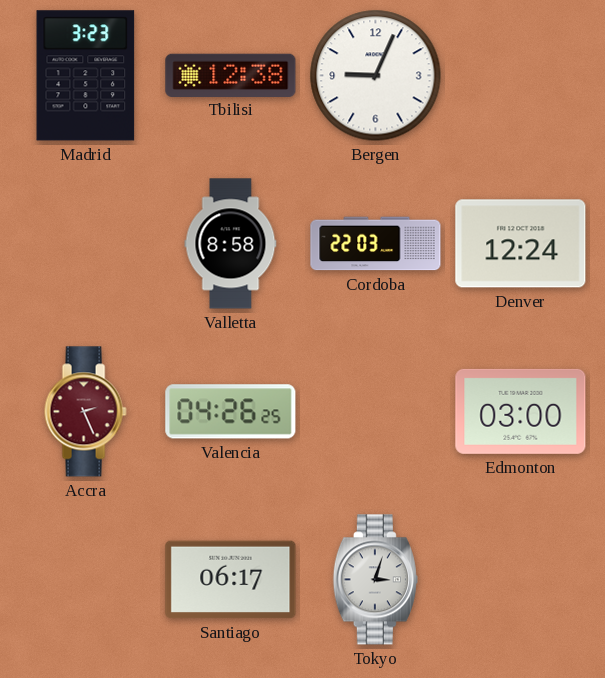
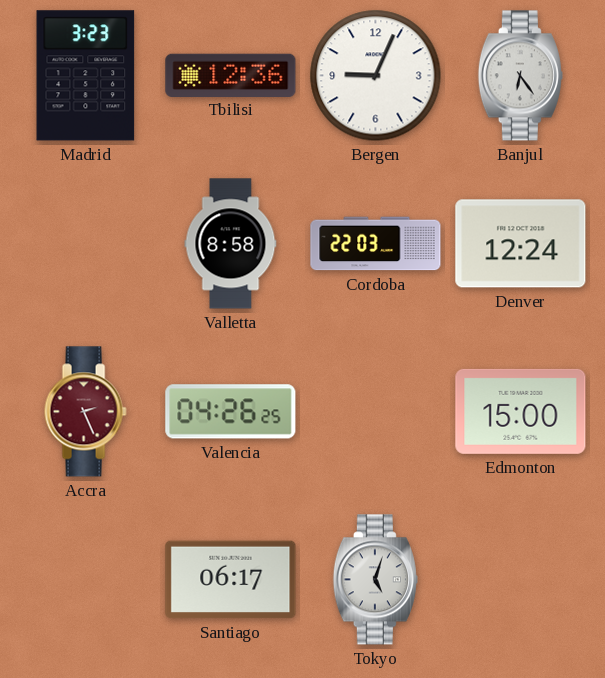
Tbilisi: 12:38 -> 12:36
Banjul: none -> 6:24
Edmonton: 03:00 -> 15:00
Tokyo: 3:03 -> 5:03
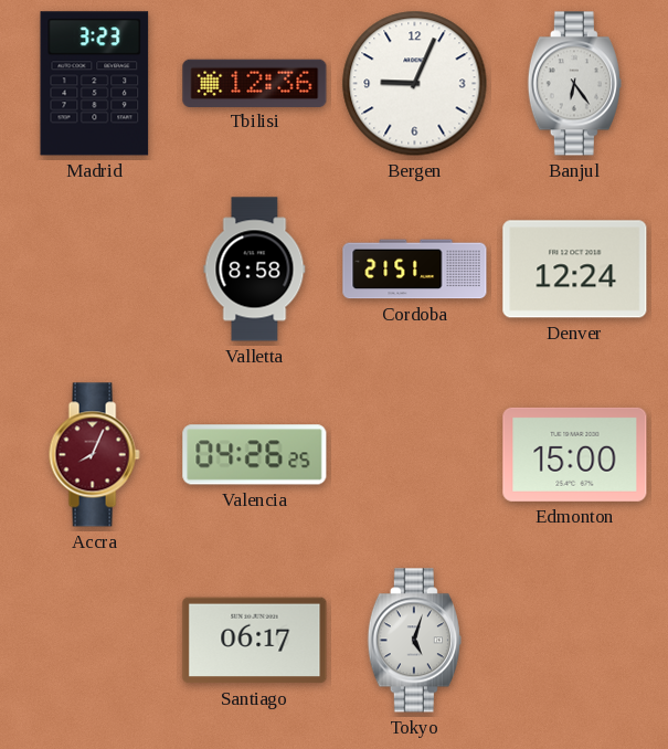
Cordoba: 22:03 -> 21:51
Accra: 2:26 -> 8:04
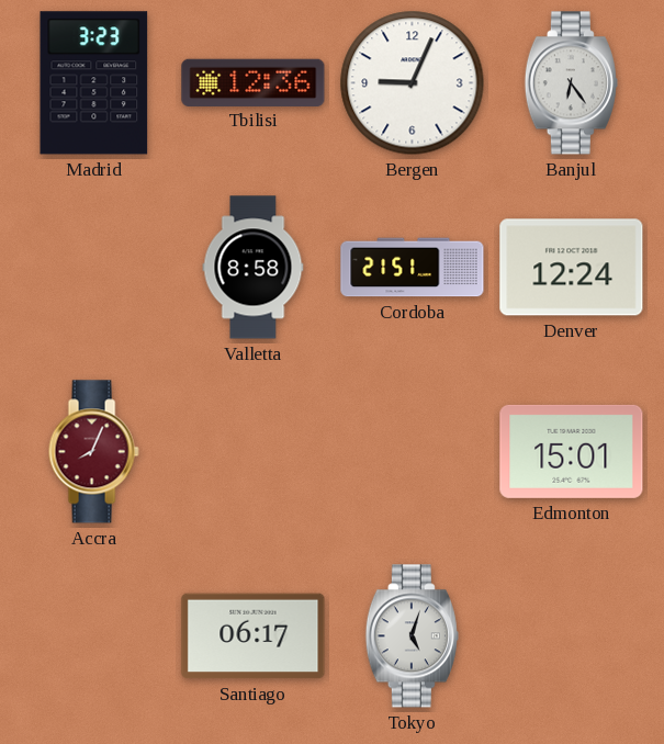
Valencia: 04:26 -> none
Edmonton: 15:00 -> 15:01
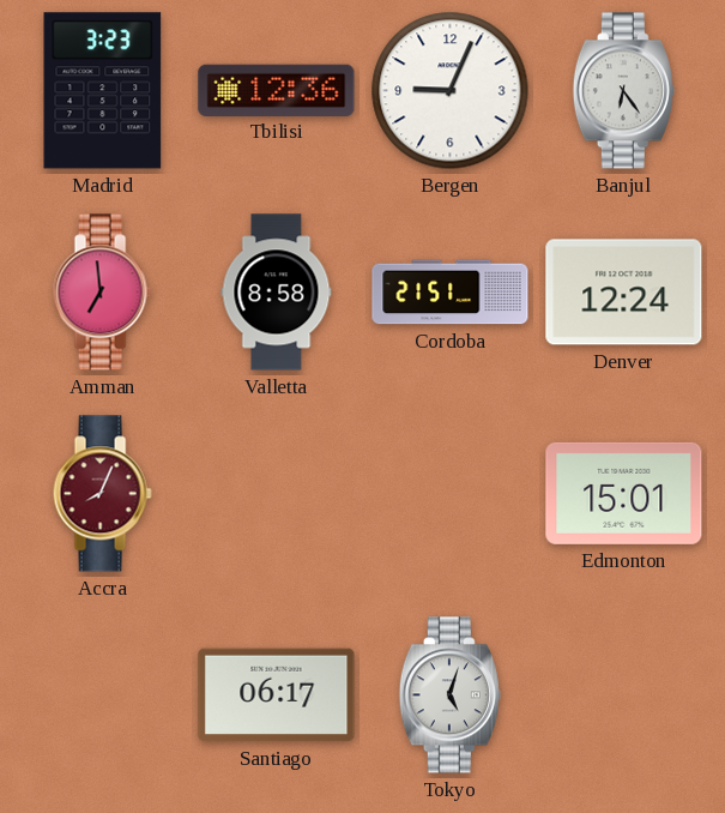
Amman: none -> 6:59
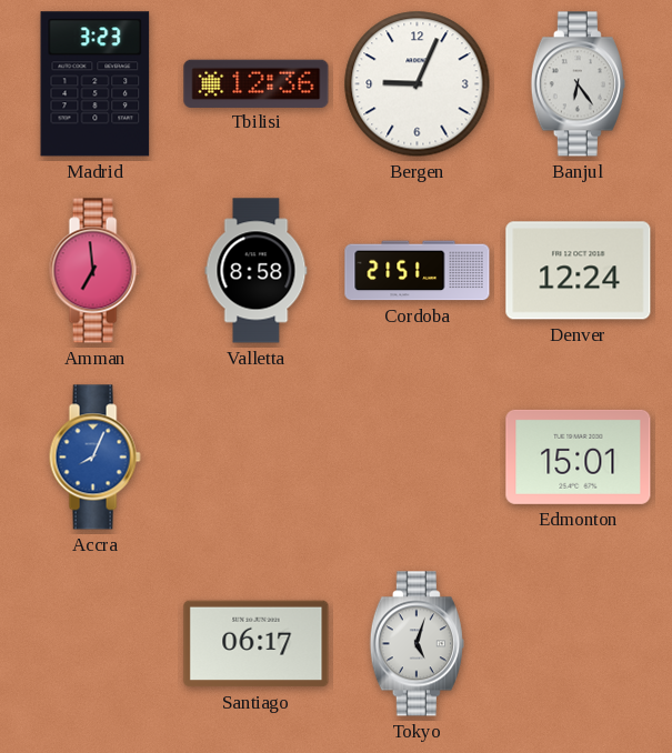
Accra dial: burgundy -> blue
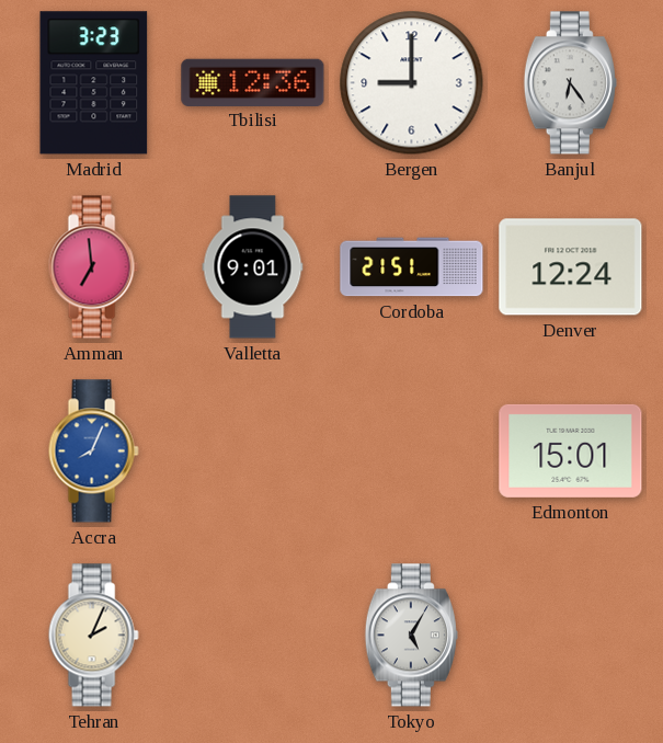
Bergen: 9:04 -> 9:00
Valletta: 8:58 -> 9:01
Tehran: none -> 2:04
Santiago: 06:17 -> none
Tokyo: 5:03 -> 5:05
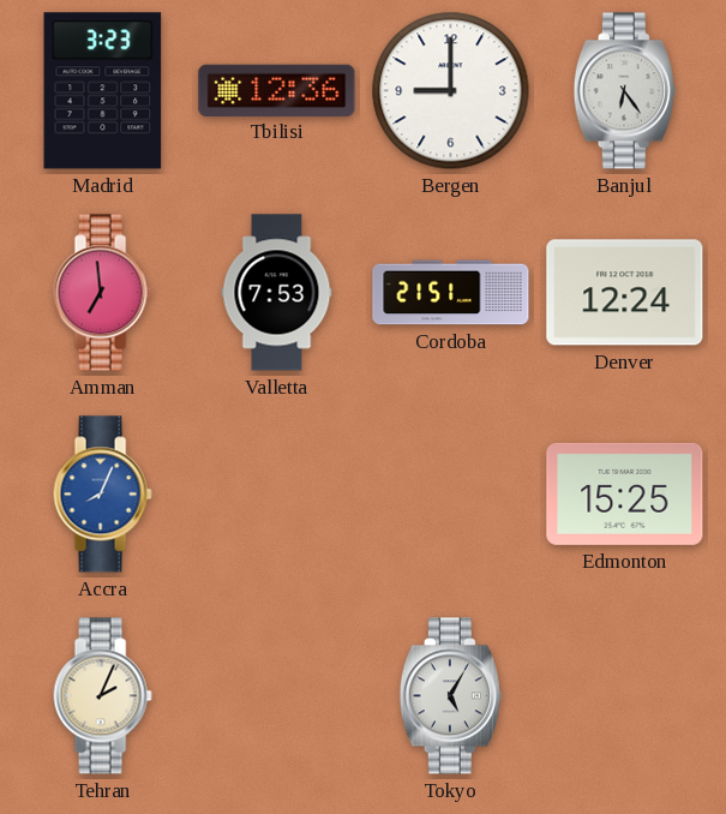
Valletta: 9:01 -> 7:53
Edmonton: 15:01 -> 15:25
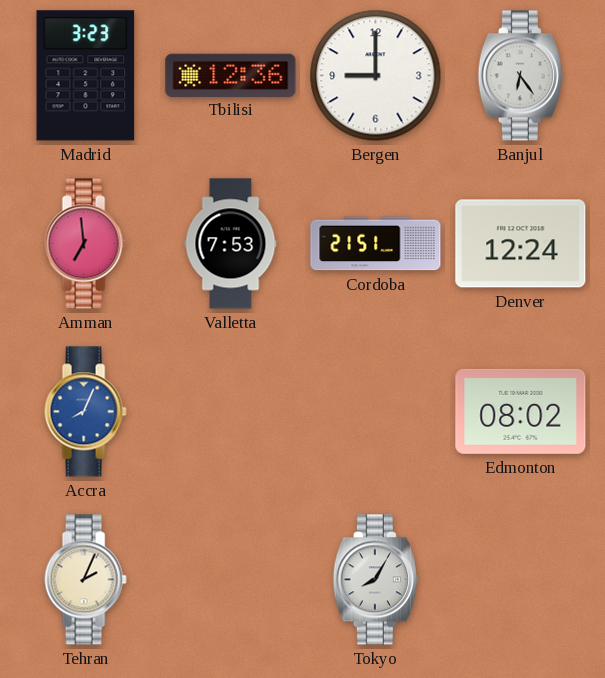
Edmonton: 15:25 -> 08:02
Tokyo: 5:05 -> 8:05
